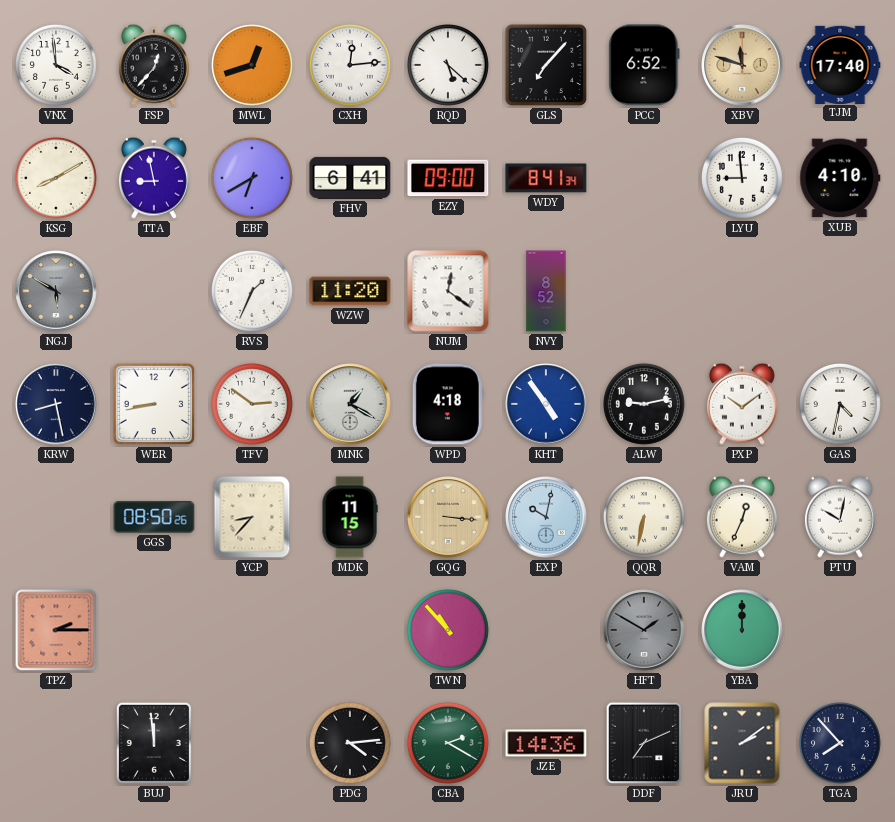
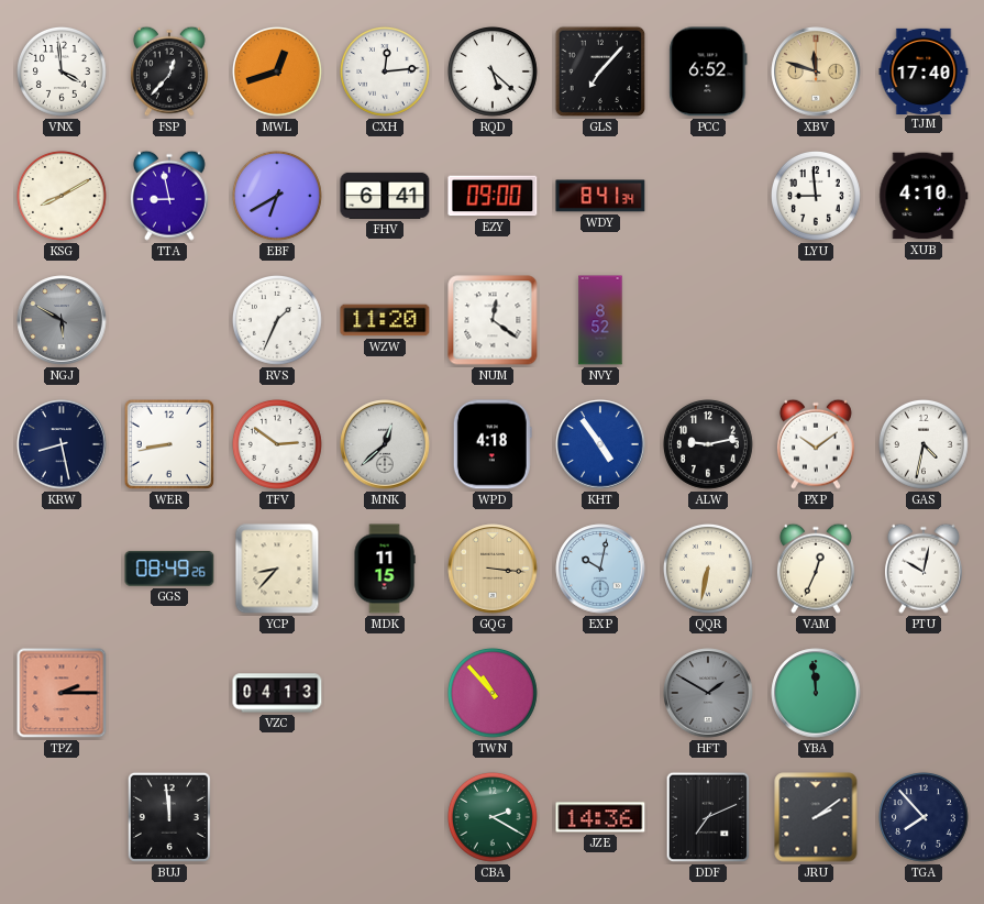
MNK: 1:20 -> 12:38
GGS: 08:50 -> 08:49
VZC: none -> 04:13
YBA: 12:00 -> 11:59
PDG: 4:14 -> none
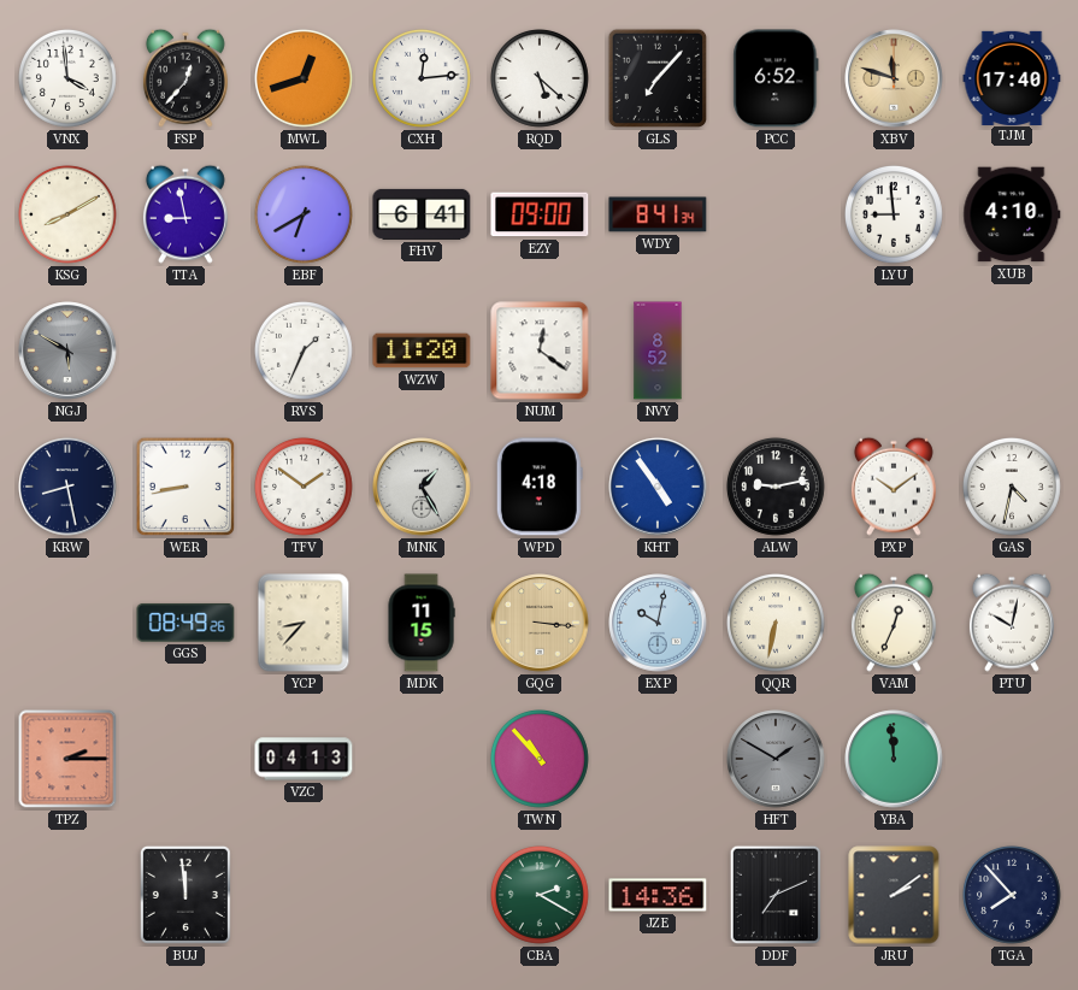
TFV: 2:51 -> 1:51
MNK: 12:38 -> 1:25
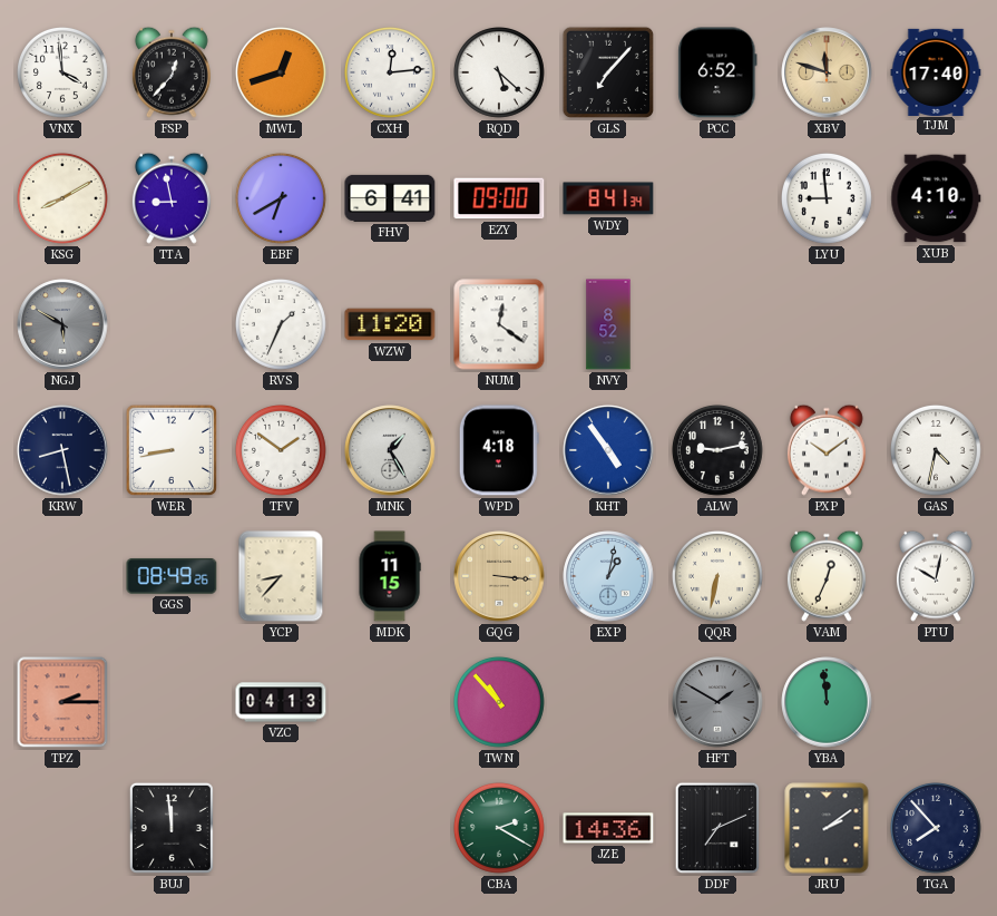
EXP: 10:02 -> 1:02
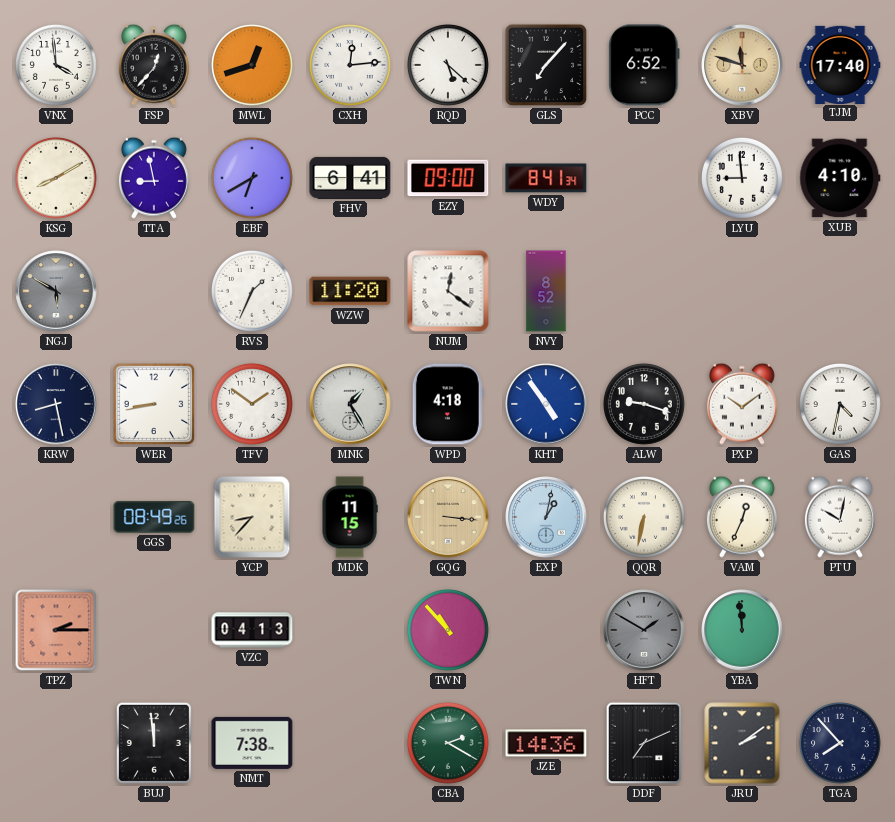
ALW: 9:13 -> 9:18
NMT: none -> 7:38
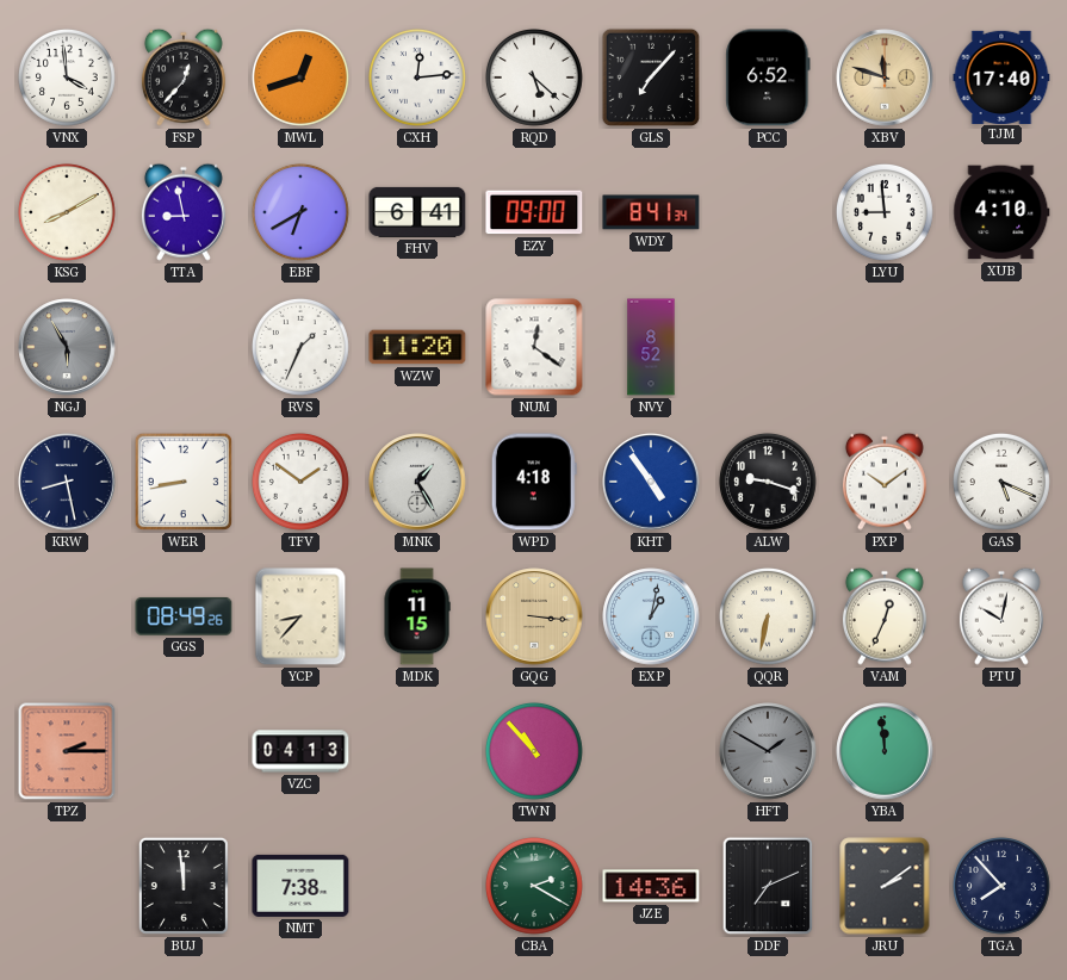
NGJ: 5:50 -> 5:55
GAS: 4:32 -> 5:19
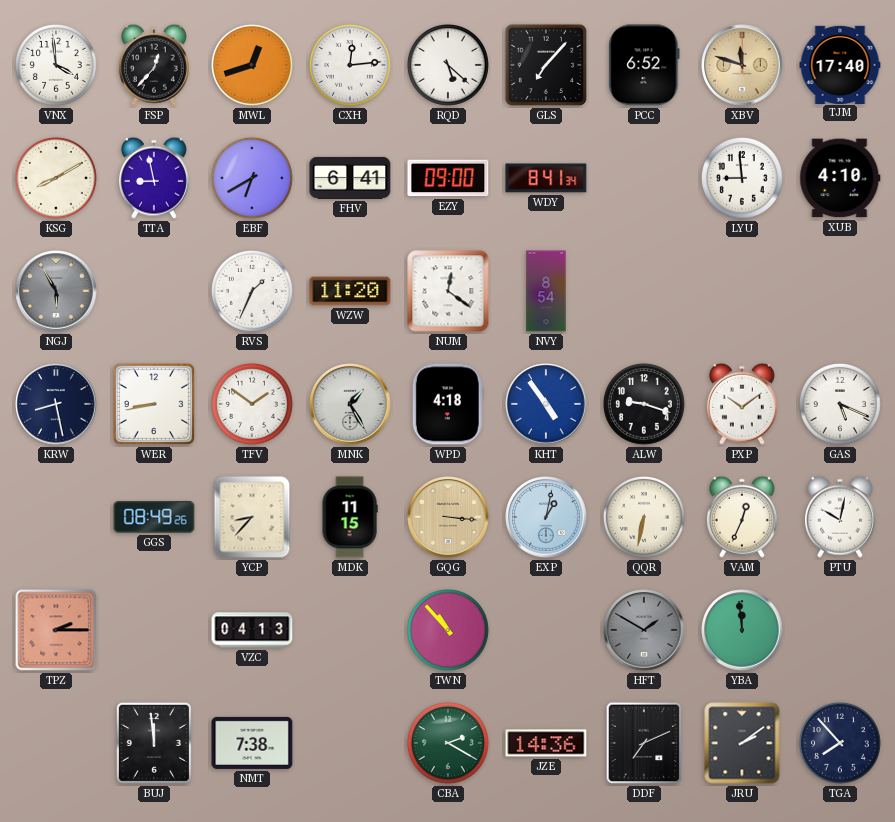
NVY: 8:52 -> 8:54
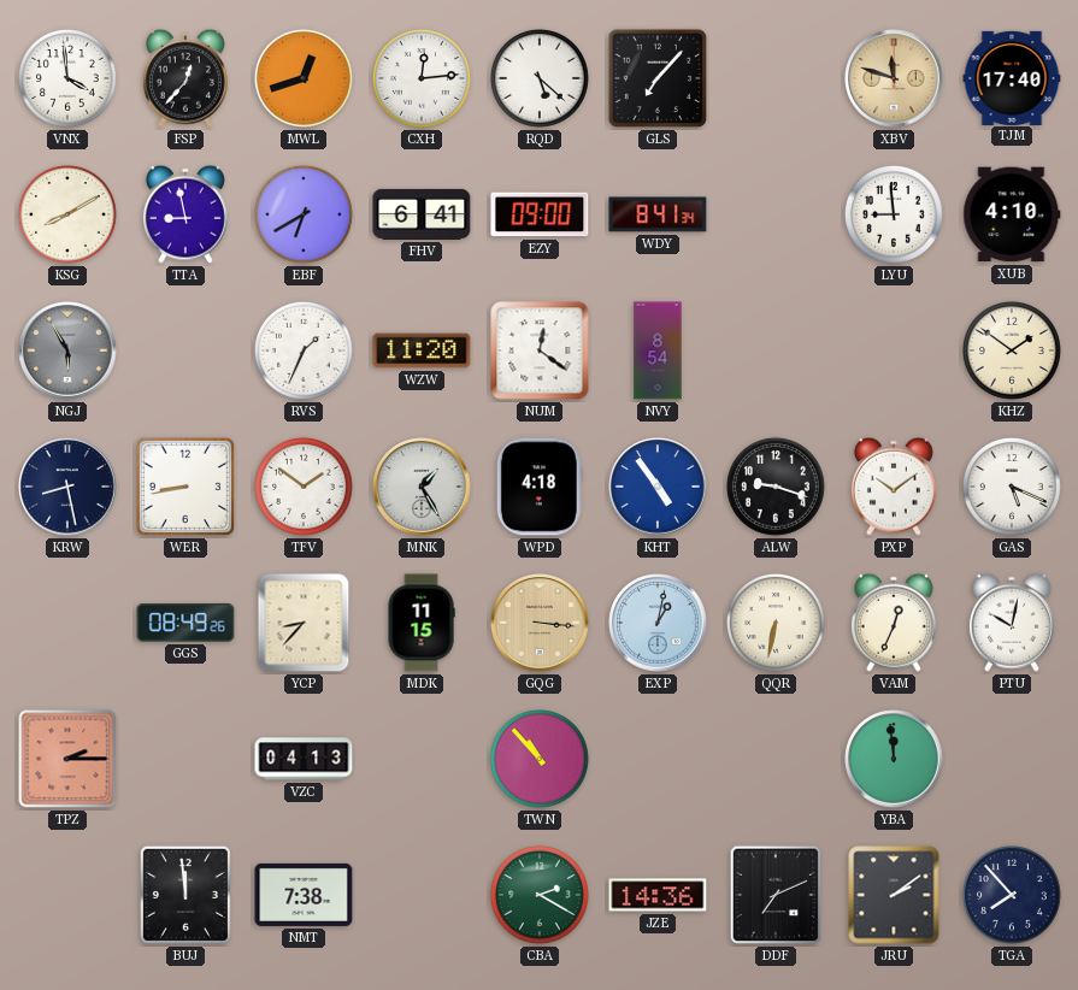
PCC: 6:52 -> none
KHZ: none -> 1:51
HFT: 1:50 -> none
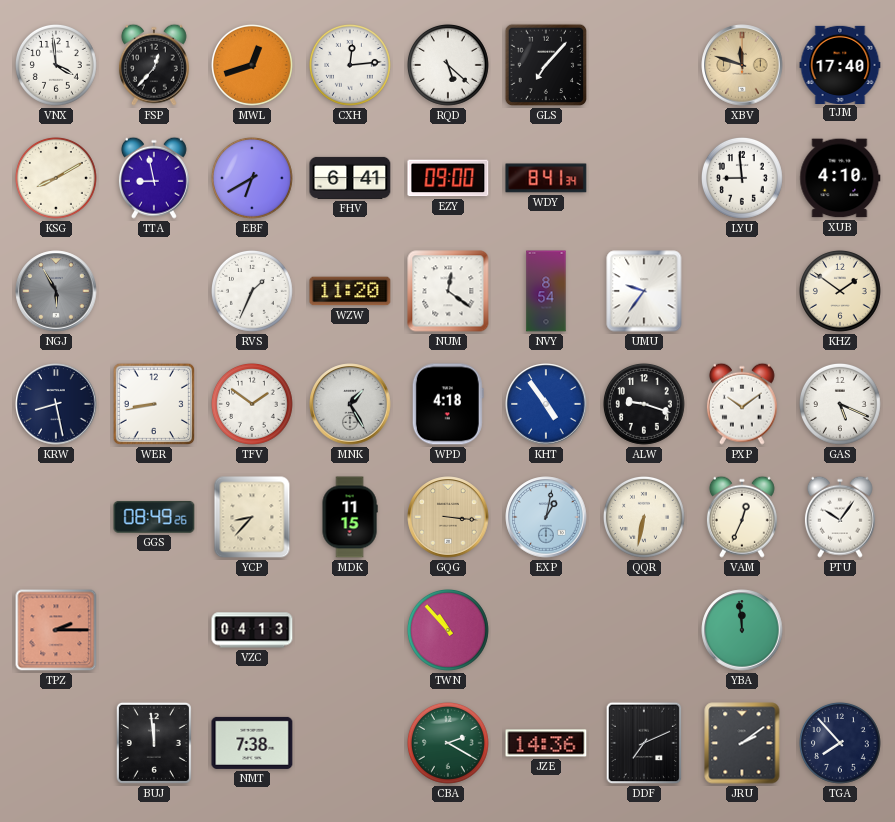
UMU: none -> 9:36
PTU: 10:02 -> 10:06
